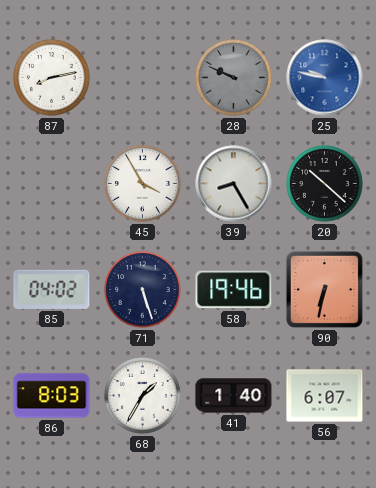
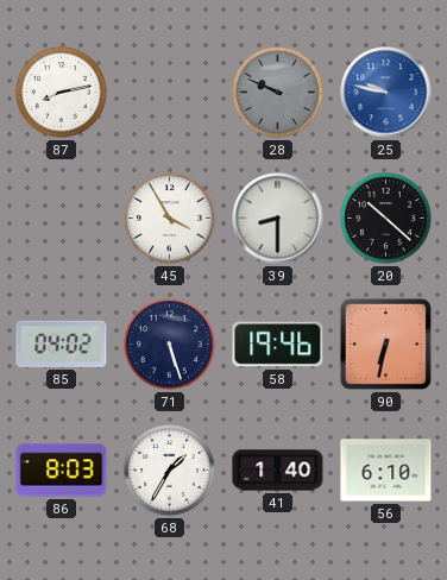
39: 8:25 -> 8:30
56: 6:07 -> 6:10
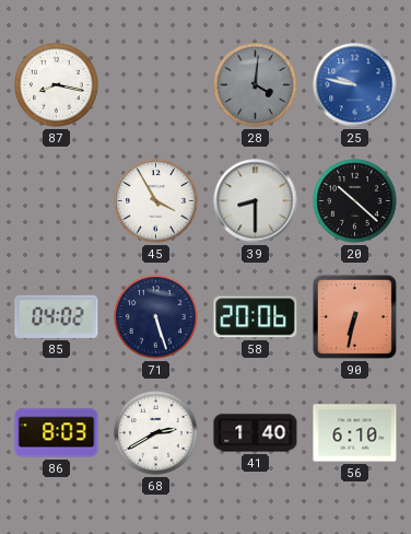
87: 8:13 -> 8:17
28: 9:49 -> 4:01
58: 19:46 -> 20:06
68: 1:35 -> 2:40
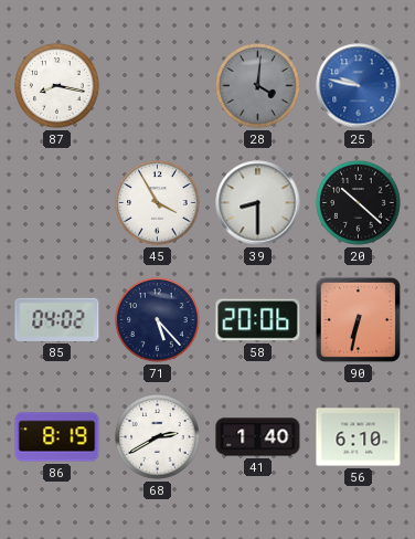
71: 5:27 -> 5:23
86: 8:03 -> 8:19
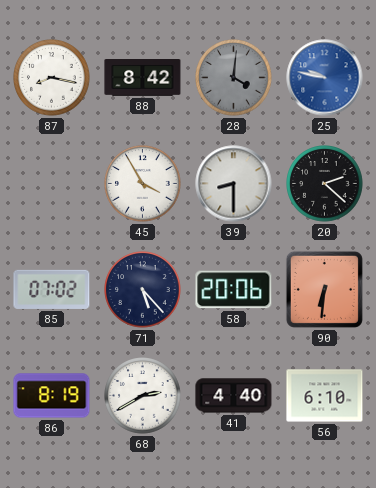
88: none -> 8:42
20: 10:22 -> 2:22
85: 04:02 -> 07:02
90: 6:32 -> 6:31
41: 1:40 -> 4:40
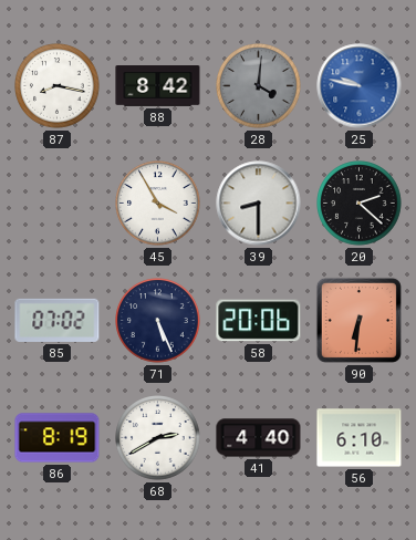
71: 5:23 -> 5:26
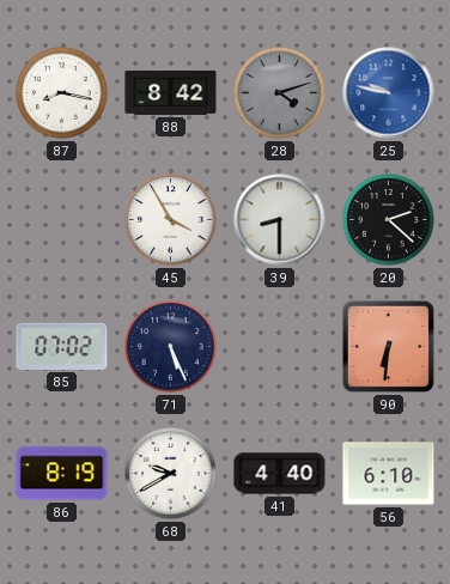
28: 4:01 -> 4:12
58: 20:06 -> none
68: 2:40 -> 9:40
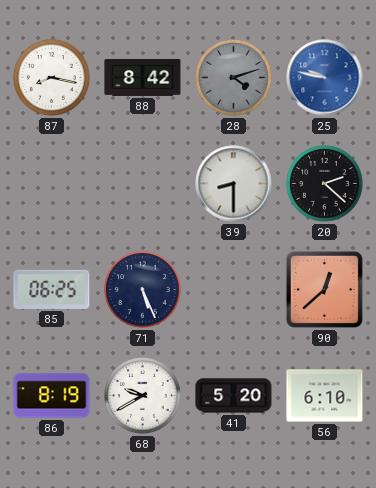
45: 3:55 -> none
85: 07:02 -> 06:25
90: 6:31 -> 12:38
41: 4:40 -> 5:20
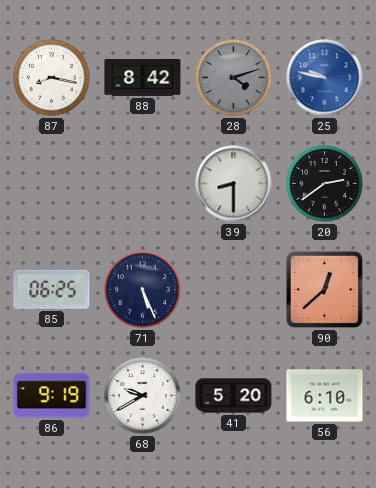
20: 2:22 -> 2:39
86: 8:19 -> 9:19
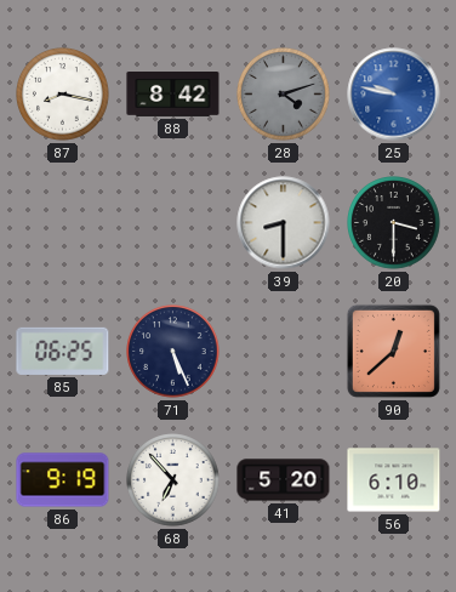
20: 2:39 -> 3:30
68: 9:40 -> 6:53
